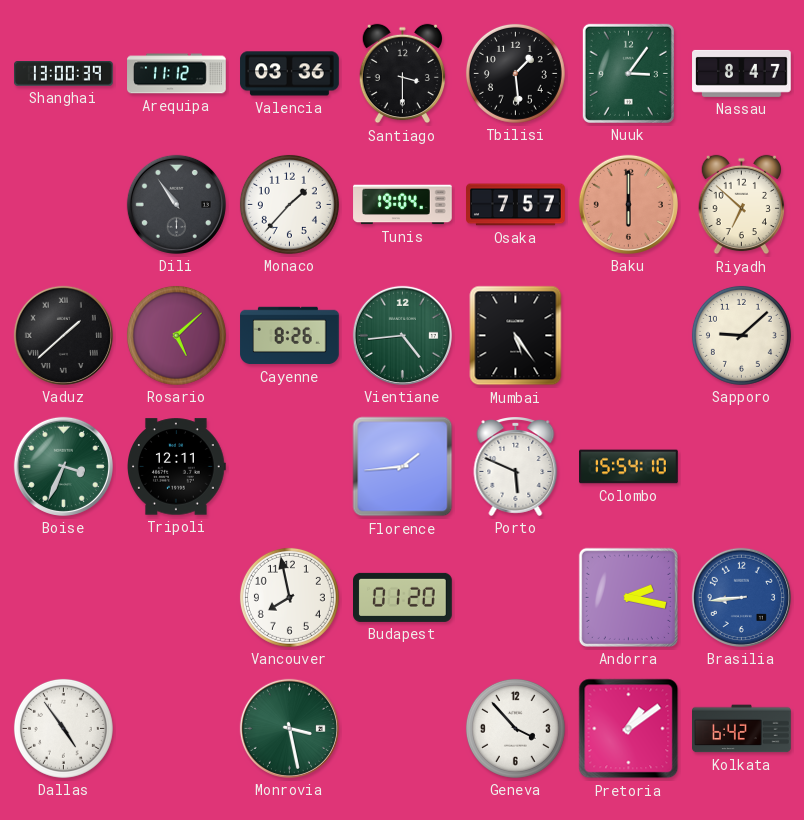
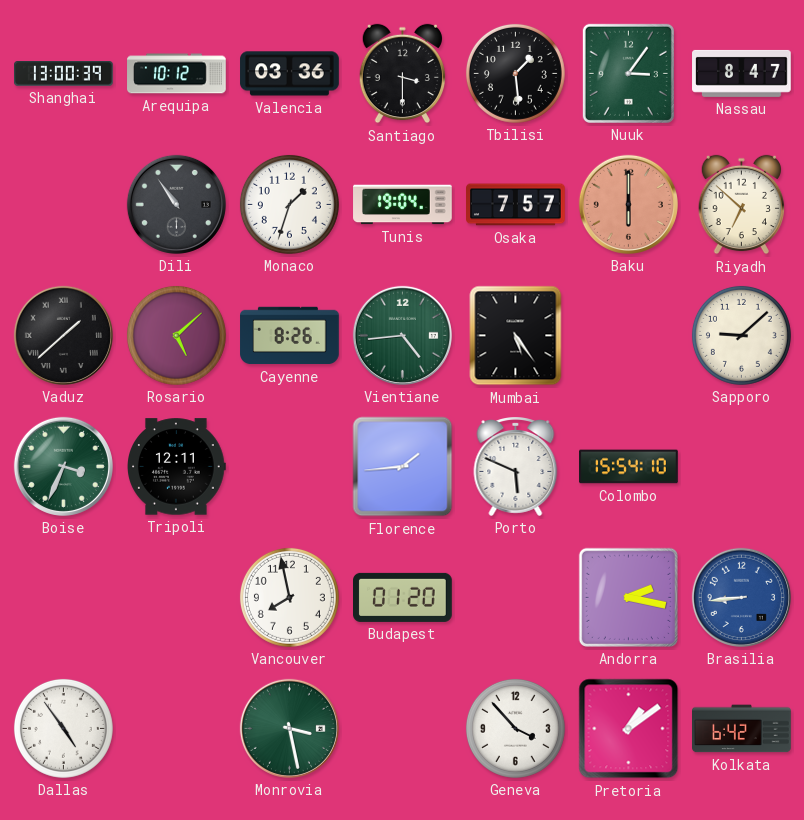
Arequipa: 11:12 -> 10:12
Monaco: 1:37 -> 1:33
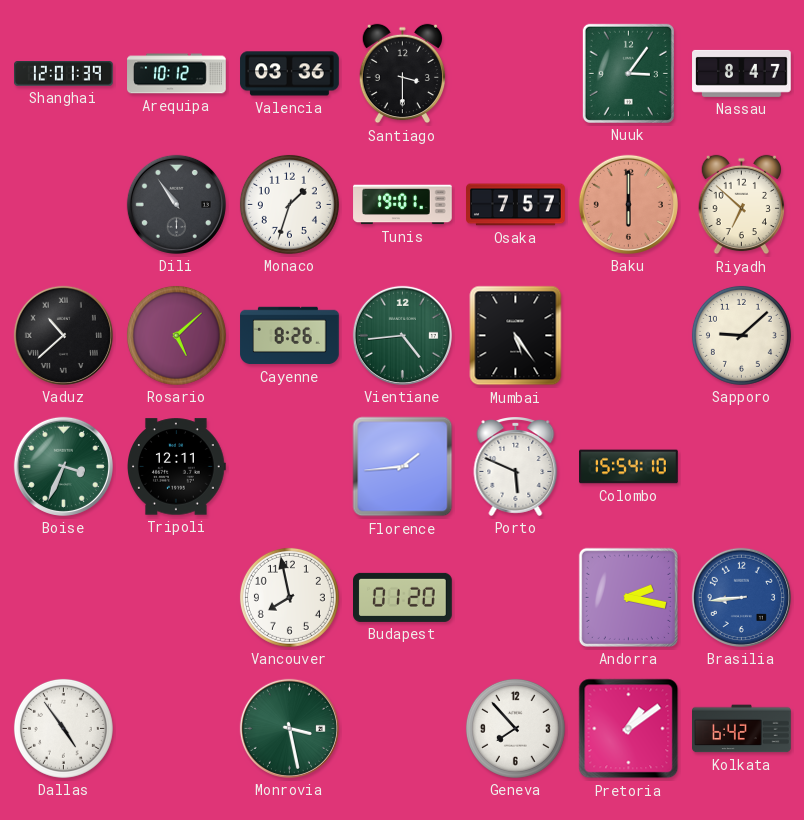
Shanghai: 13:00 -> 12:01
Tbilisi: 1:29 -> none
Tunis: 19:04 -> 19:01
Vaduz: 1:38 -> 10:38
Geneva: 3:53 -> 7:53
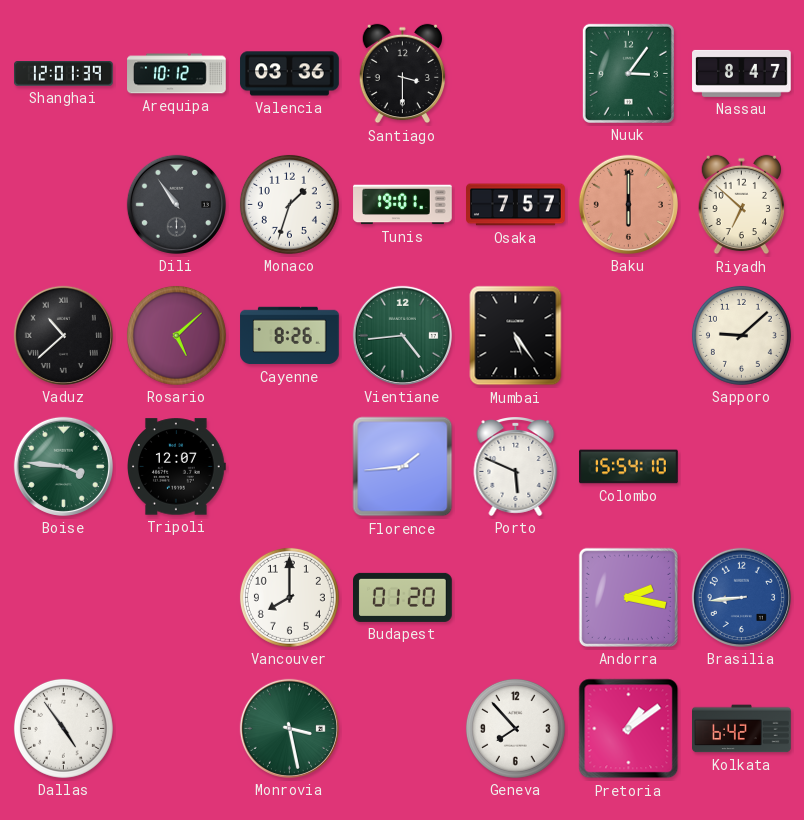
Boise: 3:34 -> 3:46
Tripoli: 12:11 -> 12:07
Vancouver: 7:58 -> 8:00
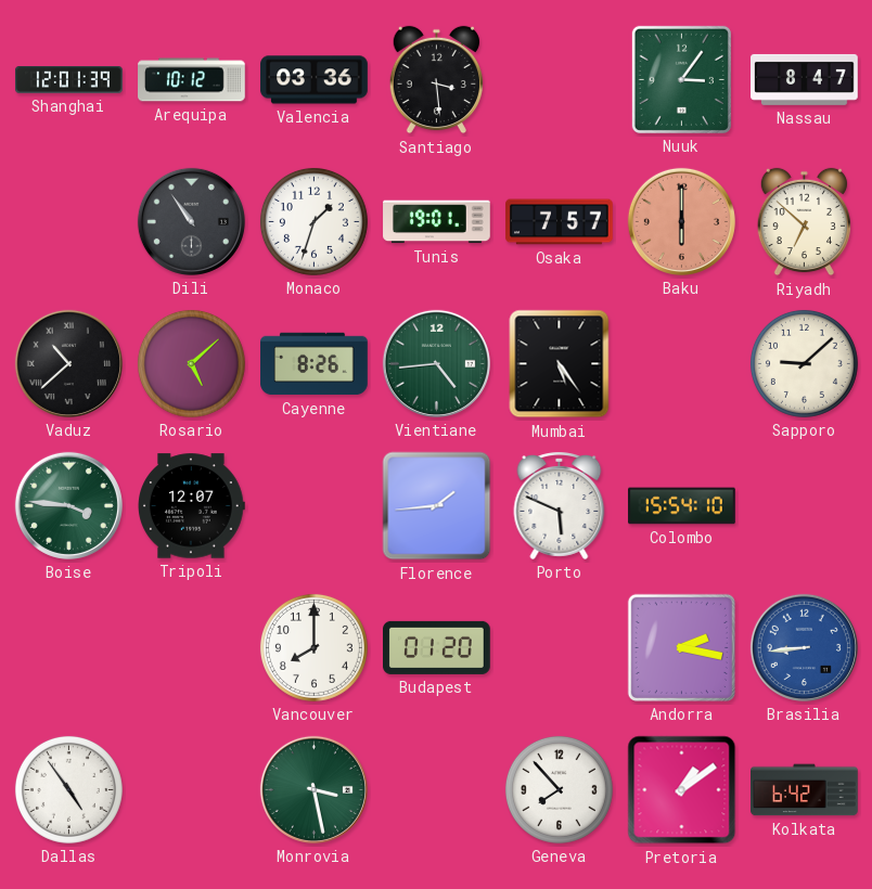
Santiago: 3:30 -> 3:29
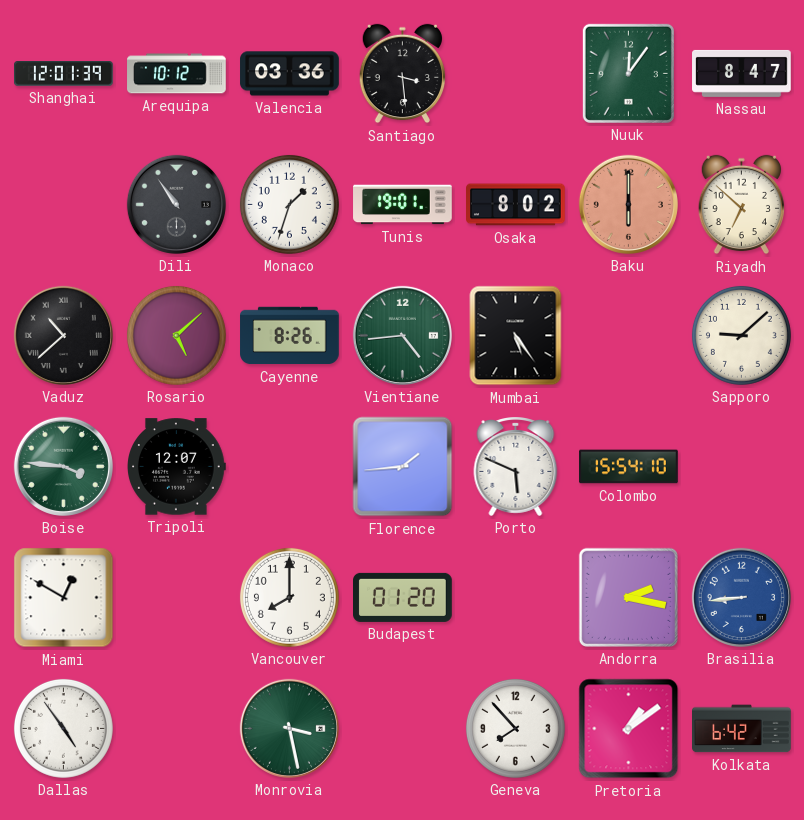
Nuuk: 3:06 -> 12:06
Osaka: 7:57 -> 8:02
Miami: none -> 12:50
